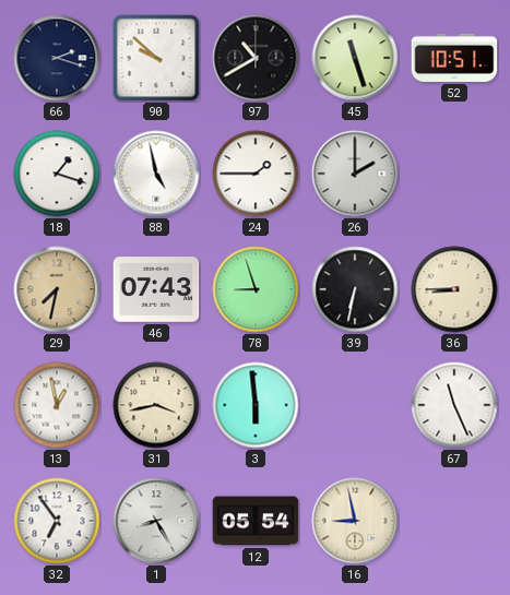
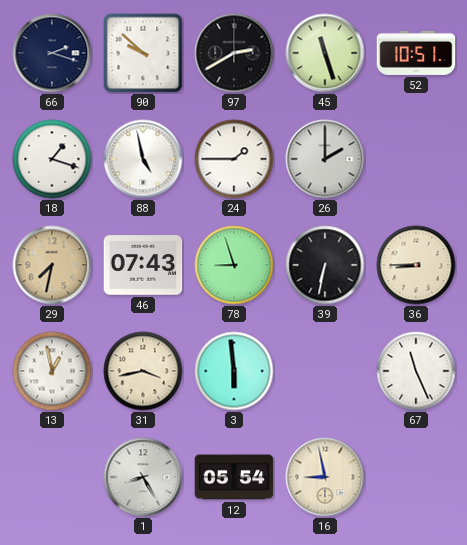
97: 10:40 -> 2:40
32: 6:54 -> none
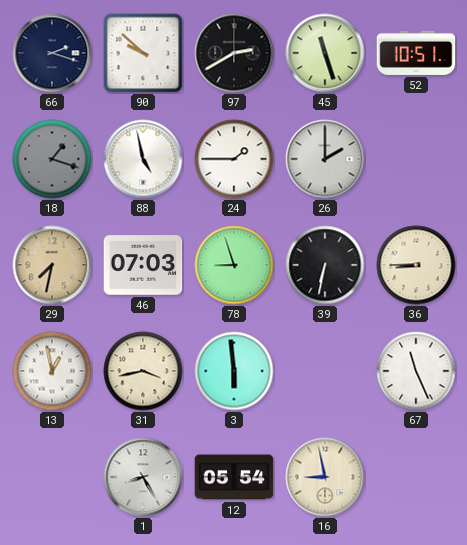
18 dial: white -> grey
46: 07:43 -> 07:03
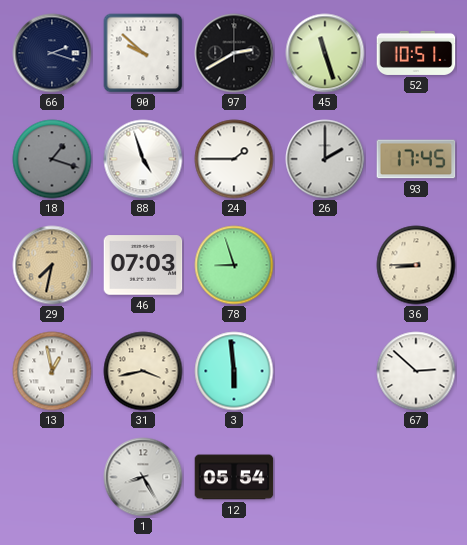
88: 4:58 -> 4:57
93: none -> 17:45
39: 6:32 -> none
67: 11:26 -> 2:52
16: 8:58 -> none
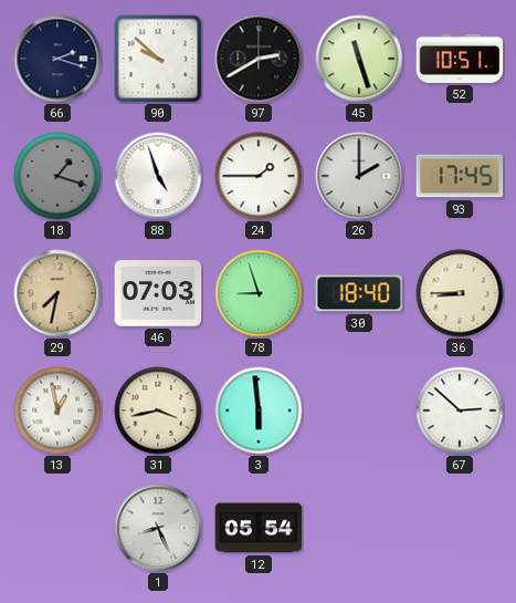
30: none -> 18:40
1: 8:25 -> 8:26
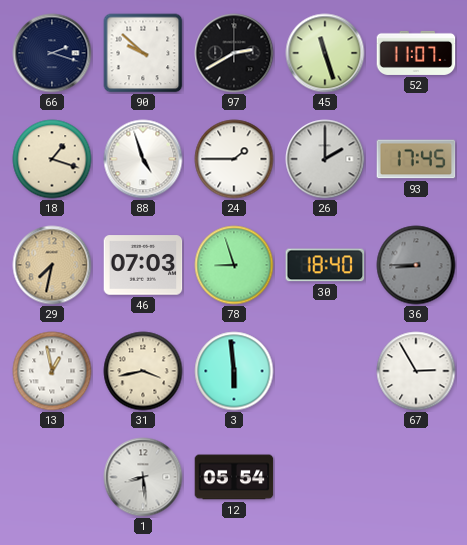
52: 10:51 -> 11:07
18 dial: grey -> cream
36 dial: cream -> grey
67: 2:52 -> 2:55
1: 8:26 -> 8:29
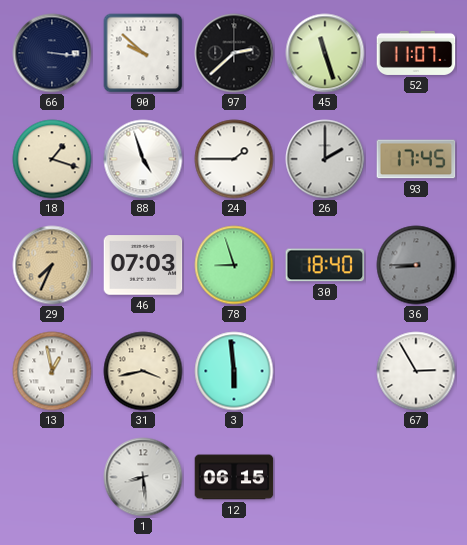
66: 2:18 -> 3:16
97: 2:40 -> 2:38
29: 7:32 -> 7:34
12: 05:54 -> 06:15
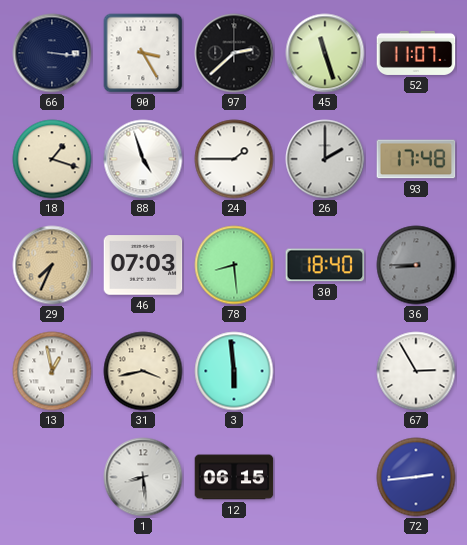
90: 9:52 -> 3:25
93: 17:45 -> 17:48
78: 8:57 -> 8:29
72: none -> 2:44
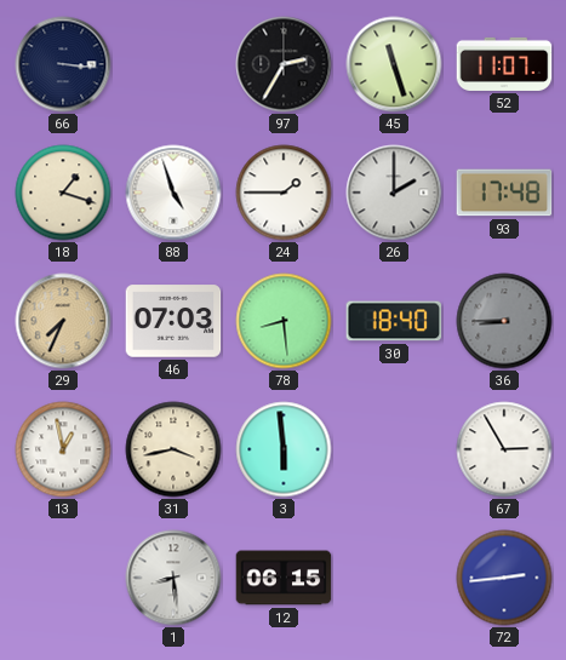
90: 3:25 -> none
97: 2:38 -> 2:35
